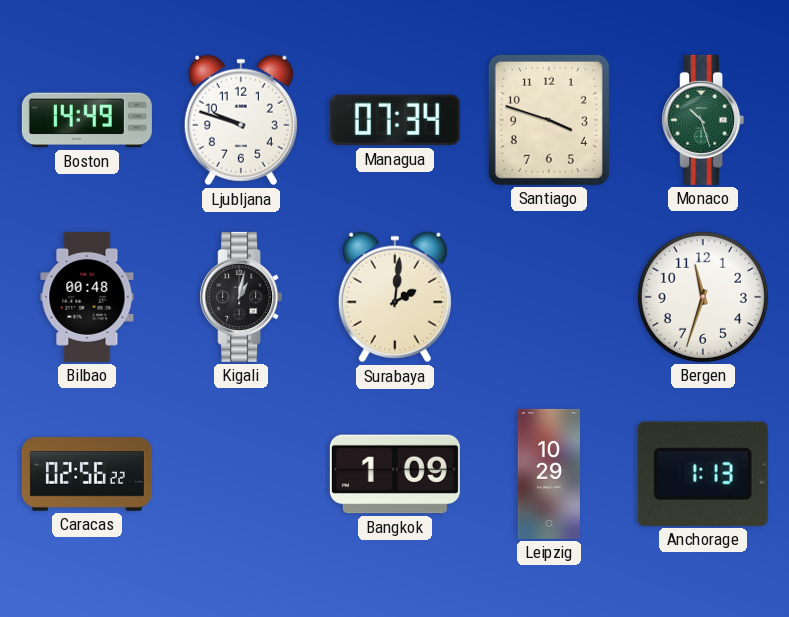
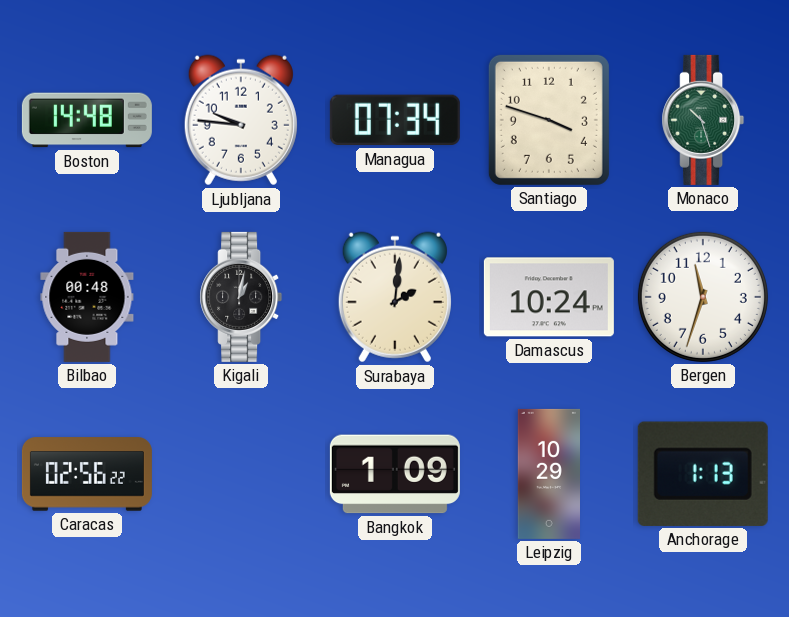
Boston: 14:49 -> 14:48
Ljubljana: 9:48 -> 9:46
Damascus: none -> 10:24
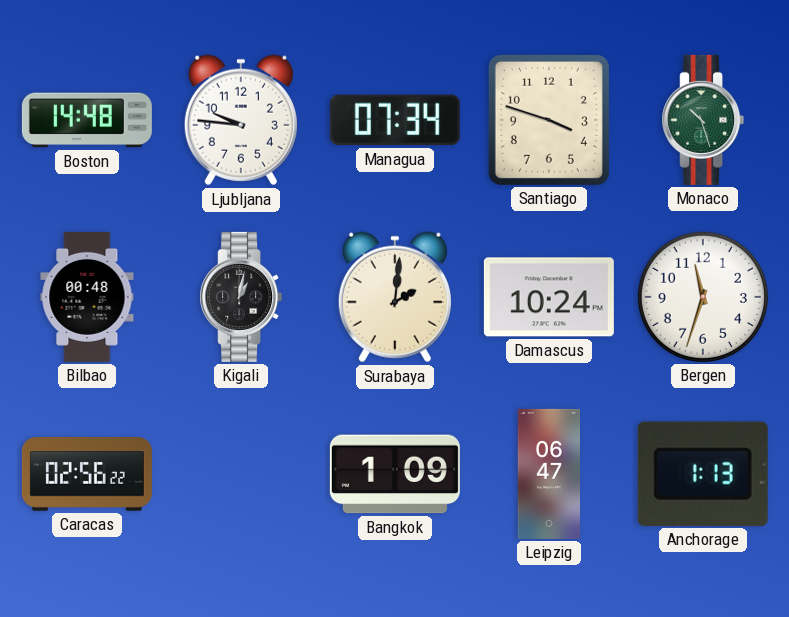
Leipzig: 10:29 -> 06:47
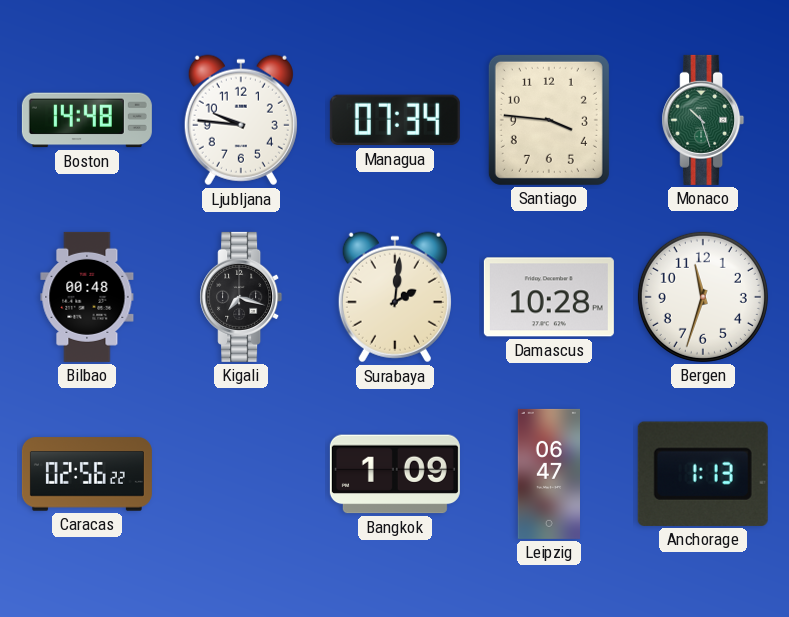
Santiago: 3:48 -> 3:46
Kigali: 1:02 -> 7:18
Damascus: 10:24 -> 10:28
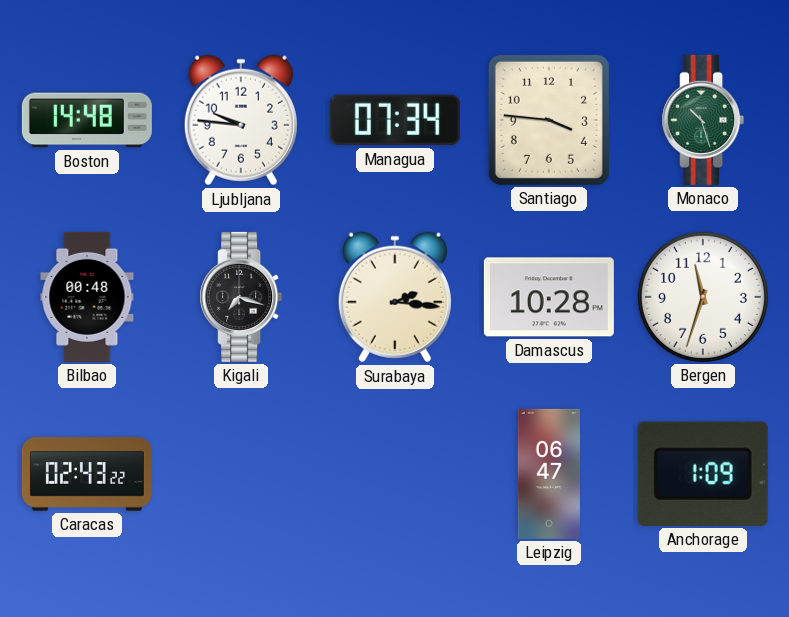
Surabaya: 2:01 -> 2:16
Caracas: 02:56 -> 02:43
Bangkok: 1:09 -> none
Anchorage: 1:13 -> 1:09
